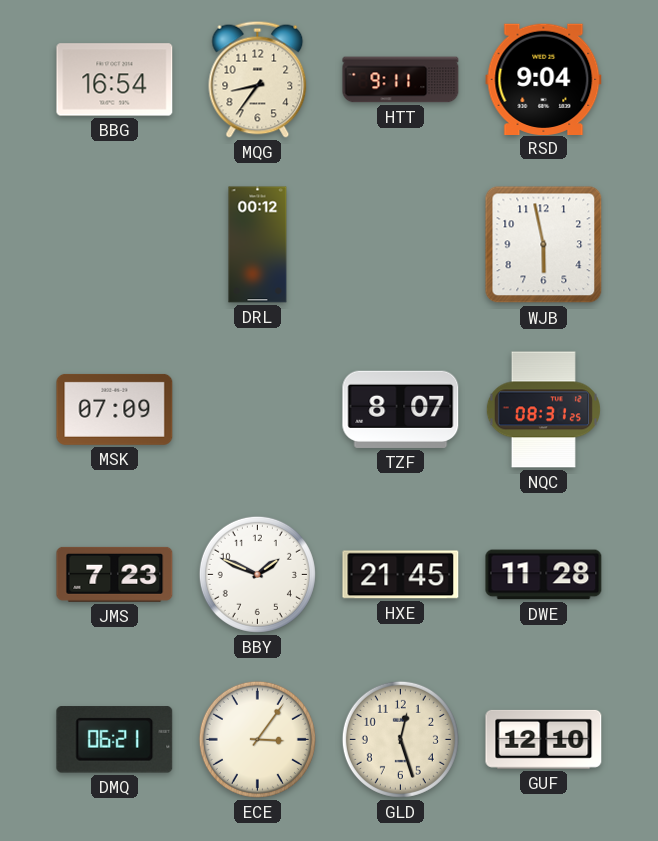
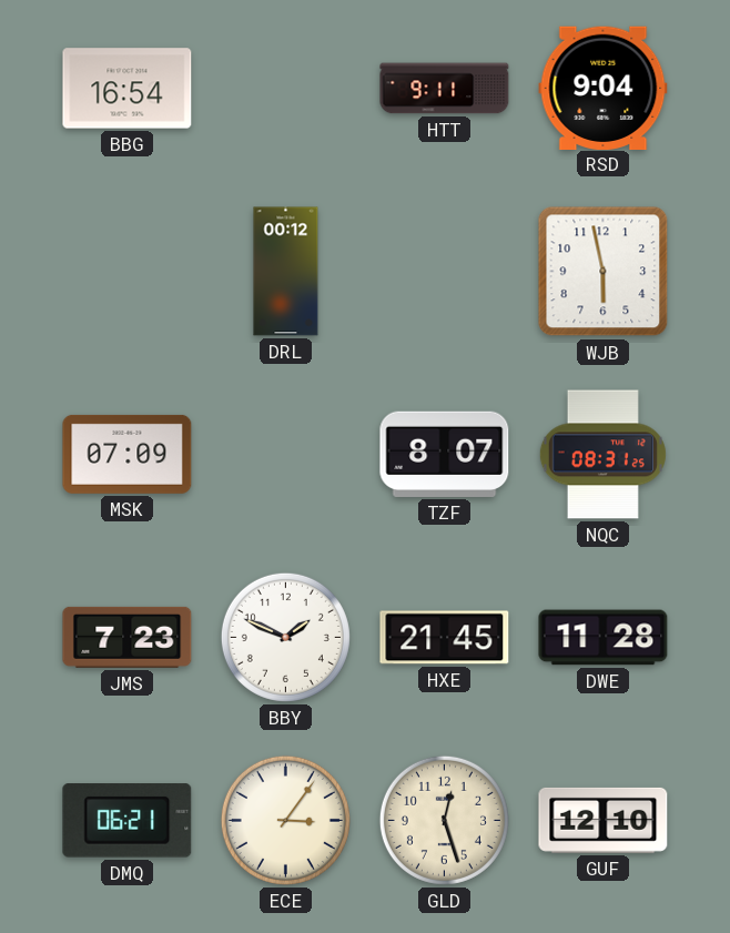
MQG: 8:36 -> none
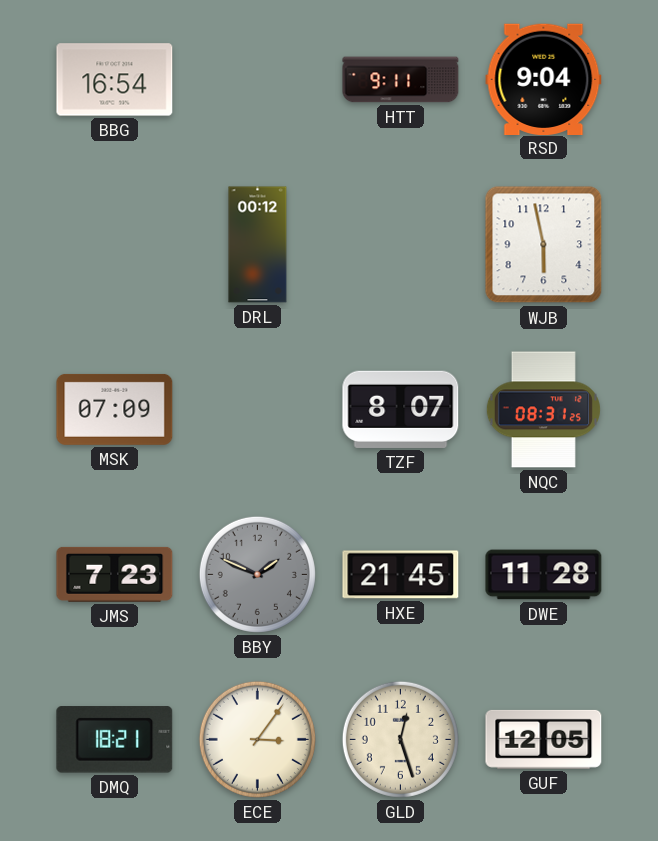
BBY dial: white -> grey
DMQ: 06:21 -> 18:21
GUF: 12:10 -> 12:05
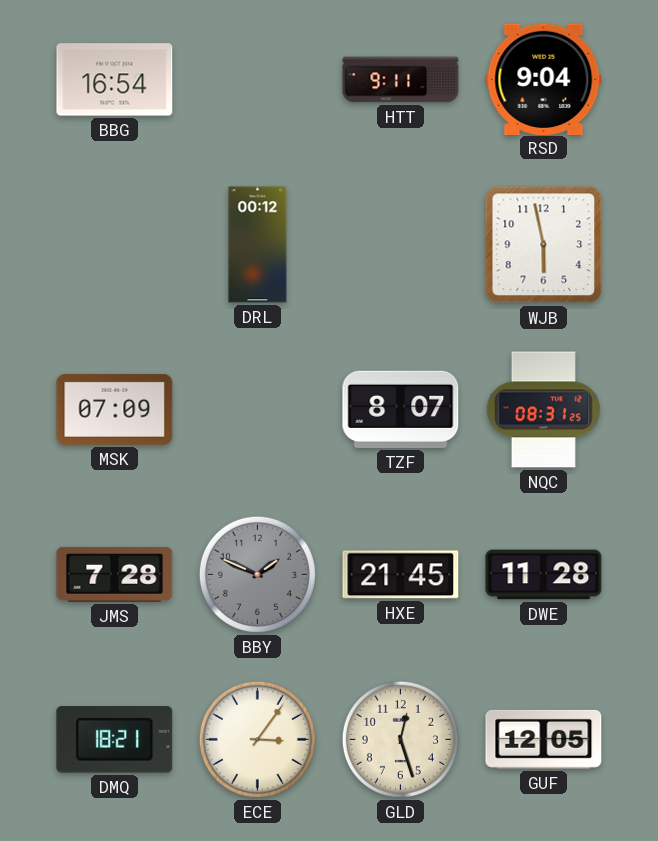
JMS: 7:23 -> 7:28
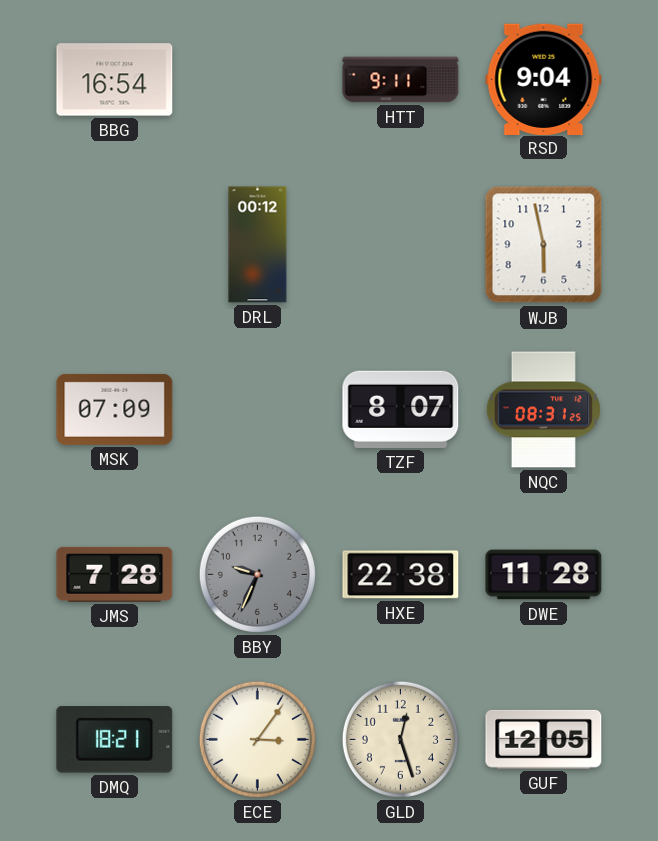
BBY: 1:49 -> 9:34
HXE: 21:45 -> 22:38
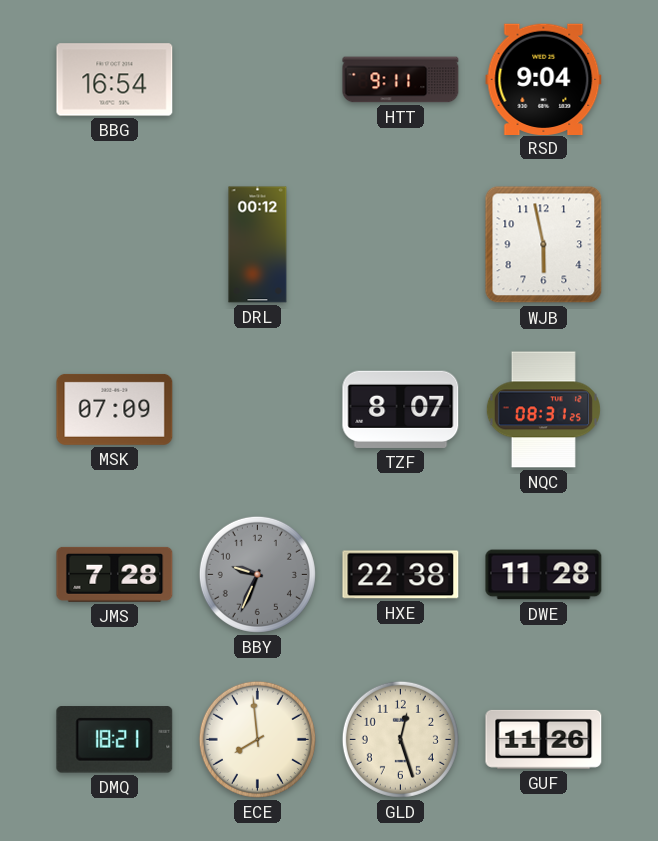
ECE: 3:06 -> 7:59
GUF: 12:05 -> 11:26
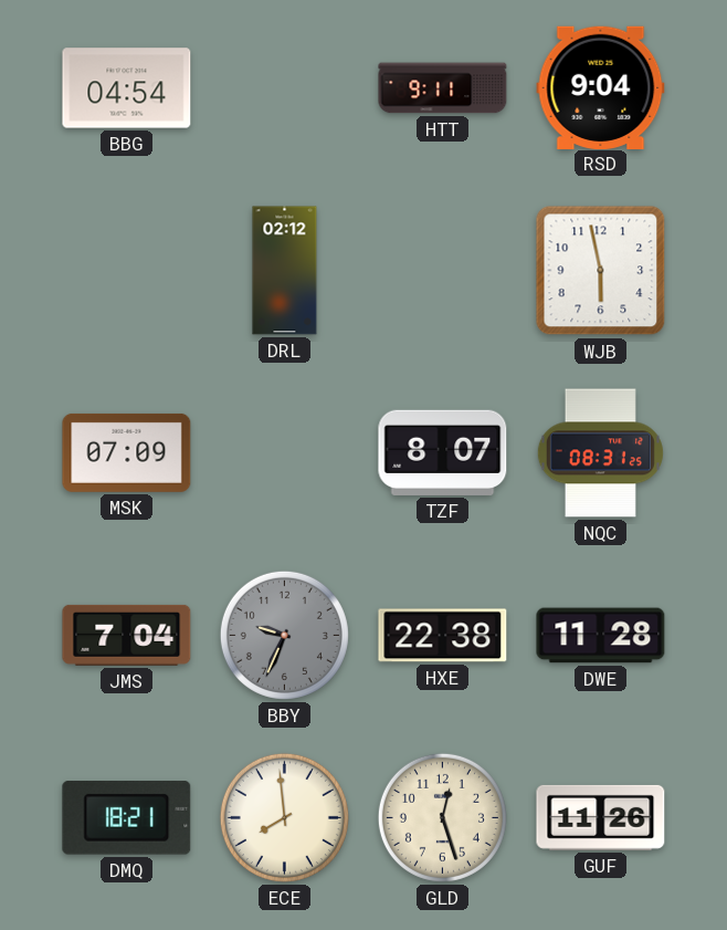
BBG: 16:54 -> 04:54
DRL: 00:12 -> 02:12
JMS: 7:28 -> 7:04
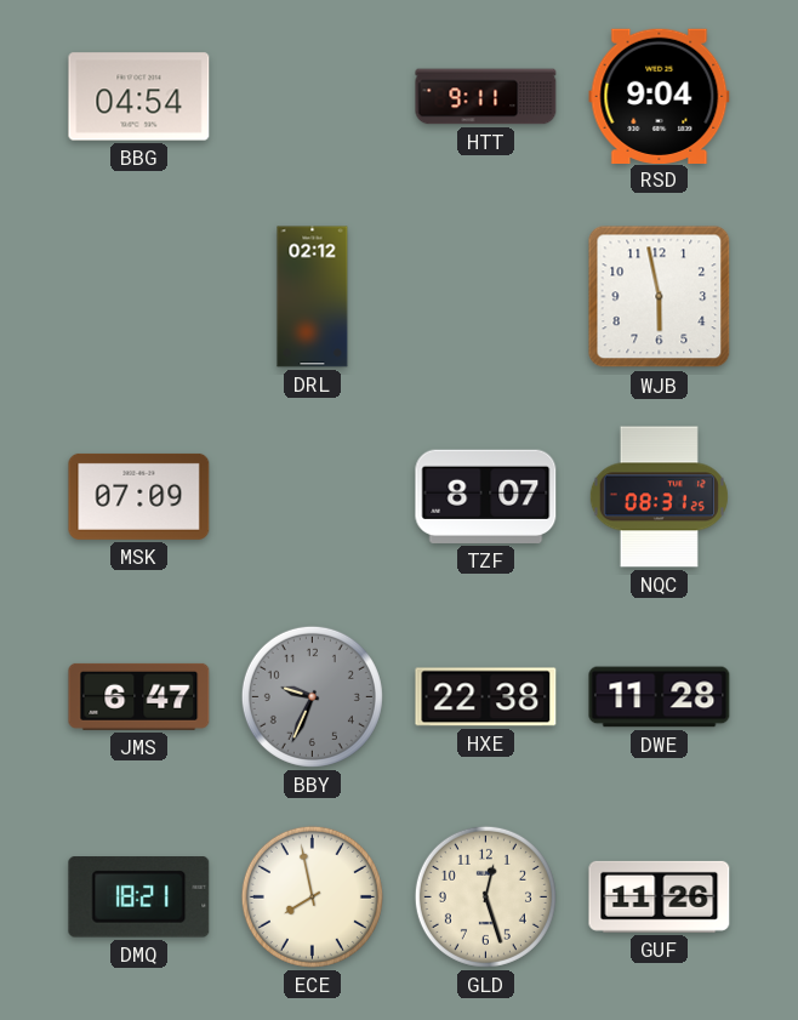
JMS: 7:04 -> 6:47
ECE: 7:59 -> 7:58
